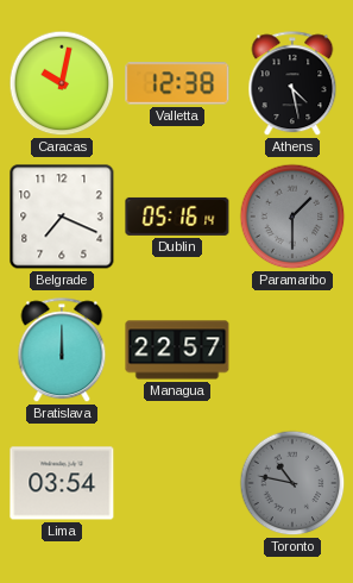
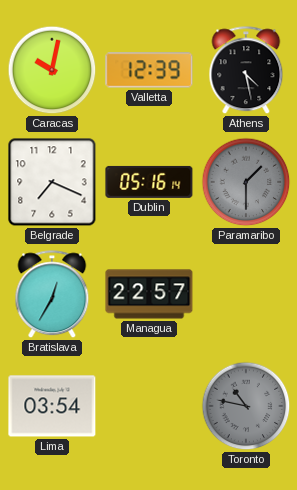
Valletta: 12:38 -> 12:39
Bratislava: 12:00 -> 12:35
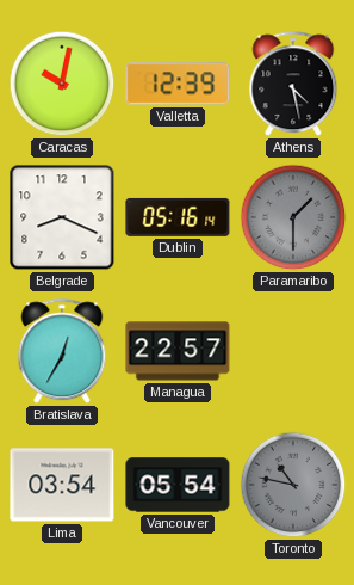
Belgrade: 7:19 -> 8:19
Vancouver: none -> 05:54
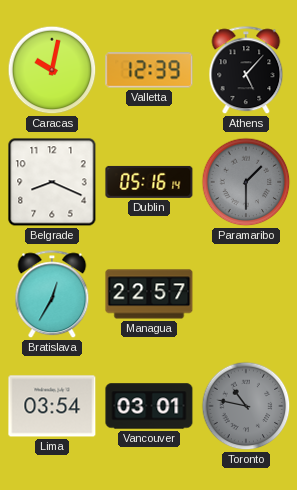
Athens: 4:28 -> 5:07
Vancouver: 05:54 -> 03:01
